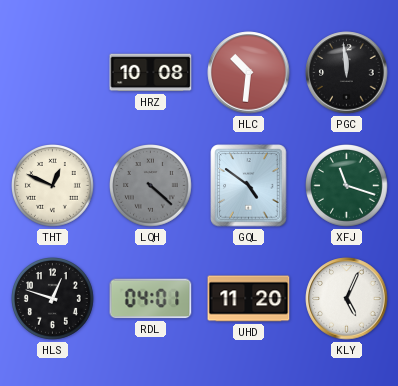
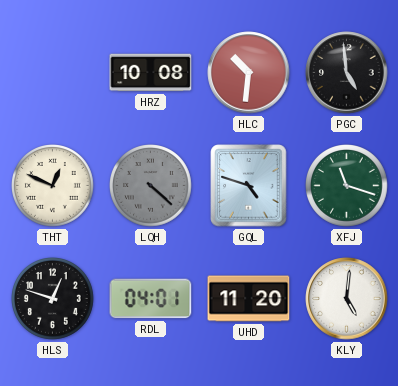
PGC: 11:59 -> 4:59
GQL: 4:51 -> 4:48
KLY: 5:04 -> 5:01
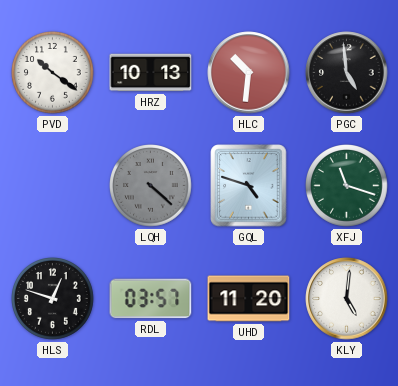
PVD: none -> 10:21
HRZ: 10:08 -> 10:13
THT: 12:49 -> none
RDL: 04:01 -> 03:57
